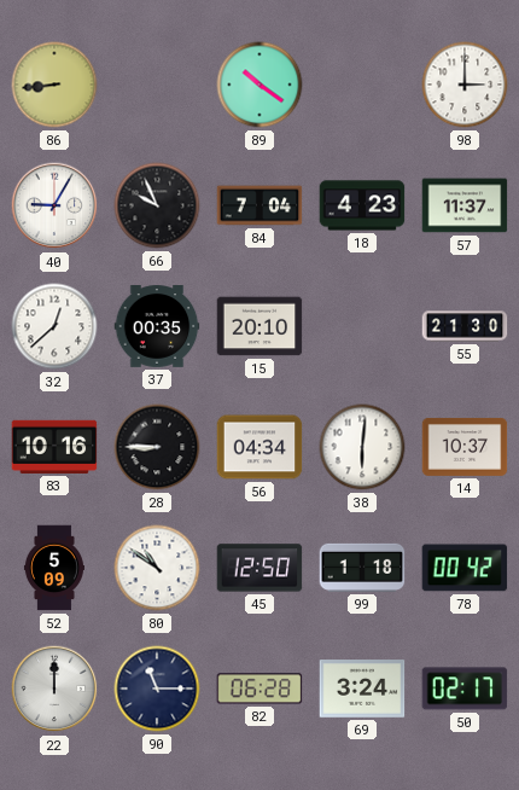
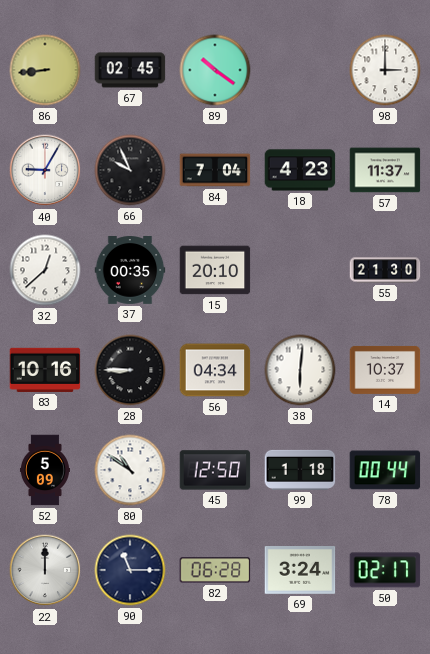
67: none -> 02:45
78: 00:42 -> 00:44
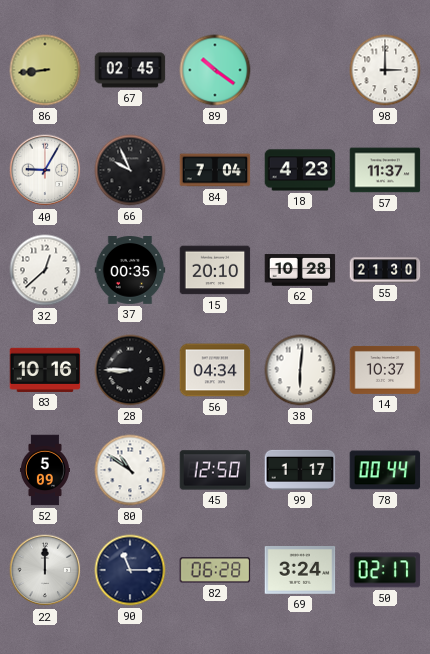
62: none -> 10:28
99: 1:18 -> 1:17
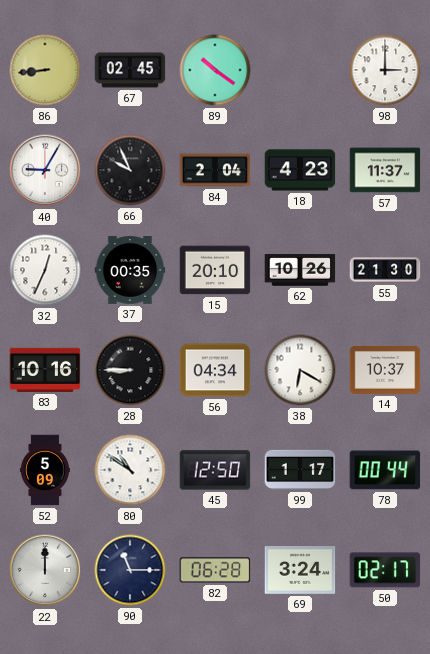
84: 7:04 -> 2:04
32: 12:38 -> 12:34
62: 10:28 -> 10:26
38: 6:01 -> 6:20
